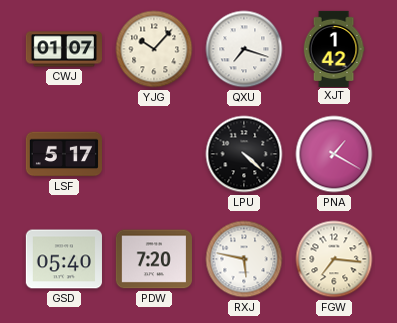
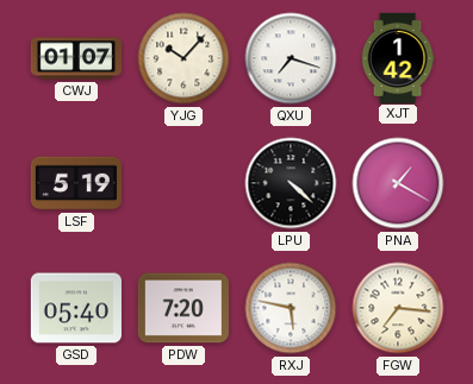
LSF: 5:17 -> 5:19
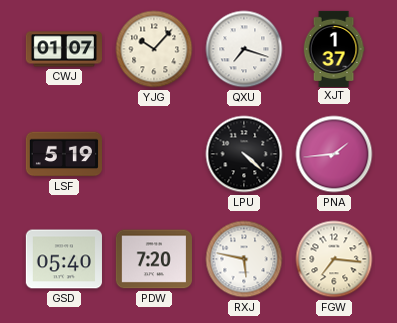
XJT: 1:42 -> 1:37
PNA: 1:20 -> 1:44
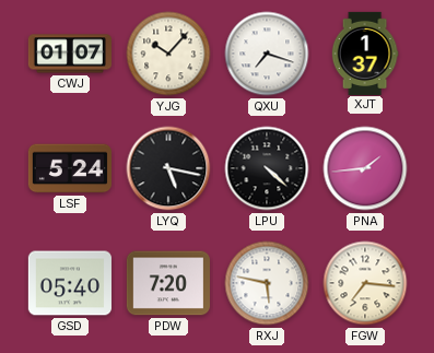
LSF: 5:19 -> 5:24
LYQ: none -> 5:17
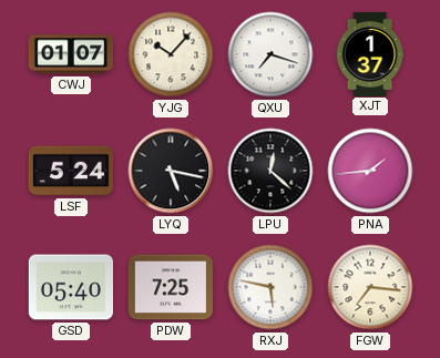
LPU: 4:22 -> 12:22
PDW: 7:20 -> 7:25
